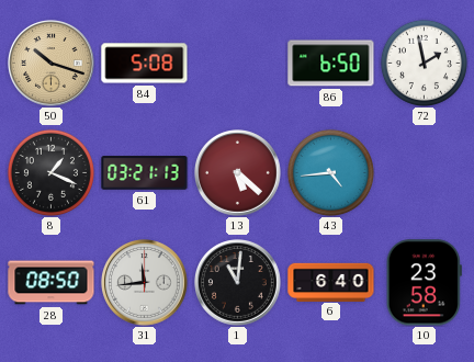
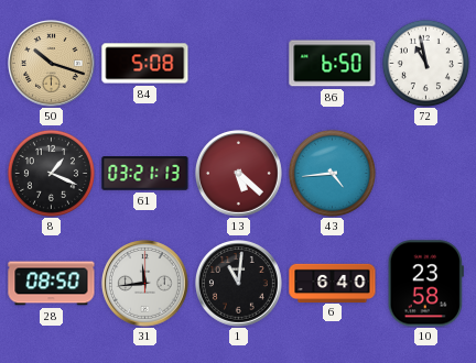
72: 1:58 -> 10:58
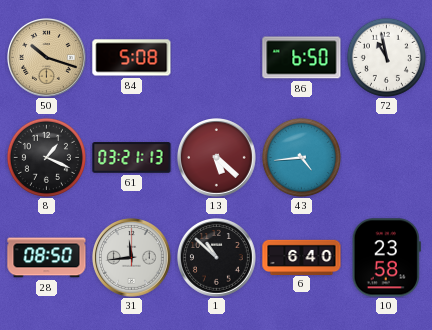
1: 11:01 -> 10:52
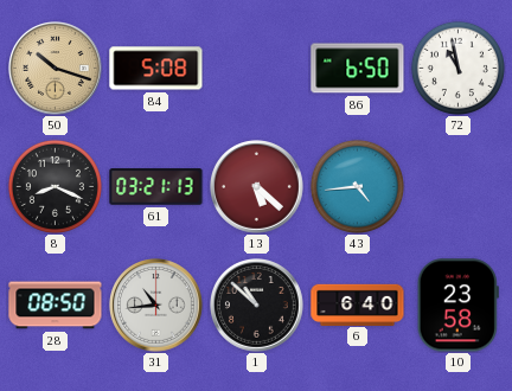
8: 1:19 -> 8:19
31: 11:44 -> 10:44
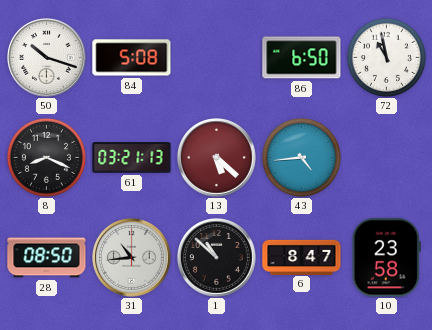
50 dial: champagne -> white
6: 6:40 -> 8:47
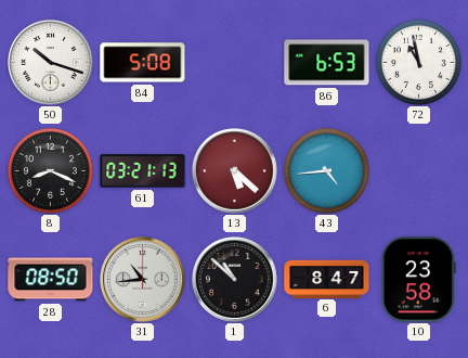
86: 6:50 -> 6:53
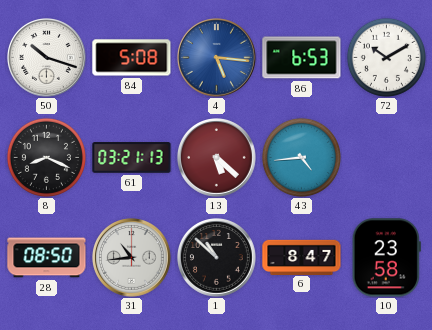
4: none -> 5:16
72: 10:58 -> 10:10
